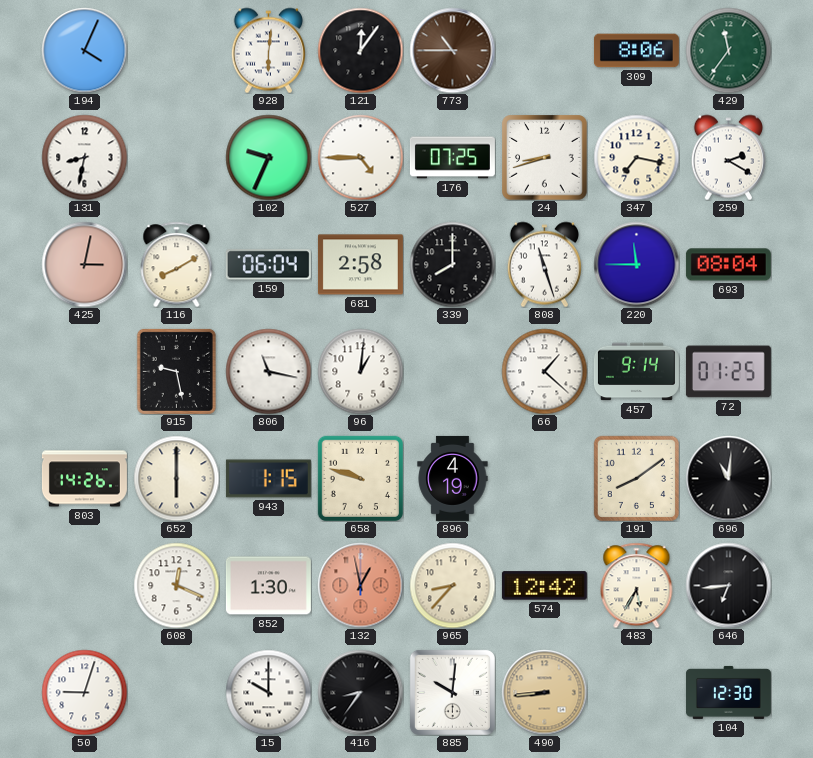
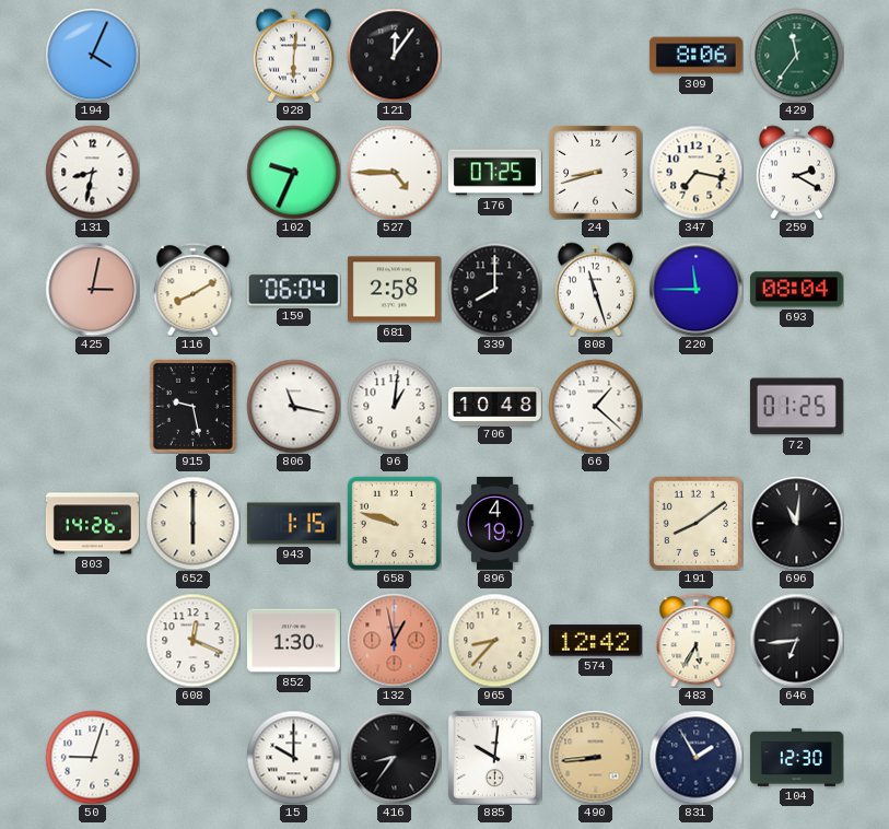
773: 10:45 -> none
706: none -> 10:48
457: 9:14 -> none
831: none -> 1:55
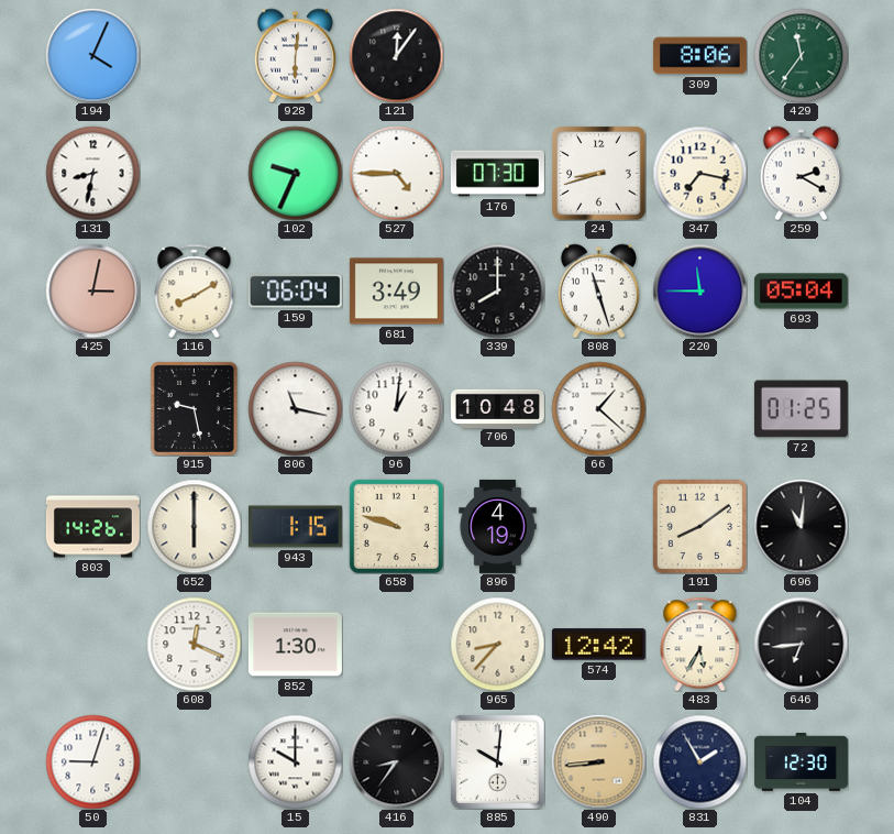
176: 07:25 -> 07:30
681: 2:58 -> 3:49
693: 08:04 -> 05:04
132: 12:58 -> none
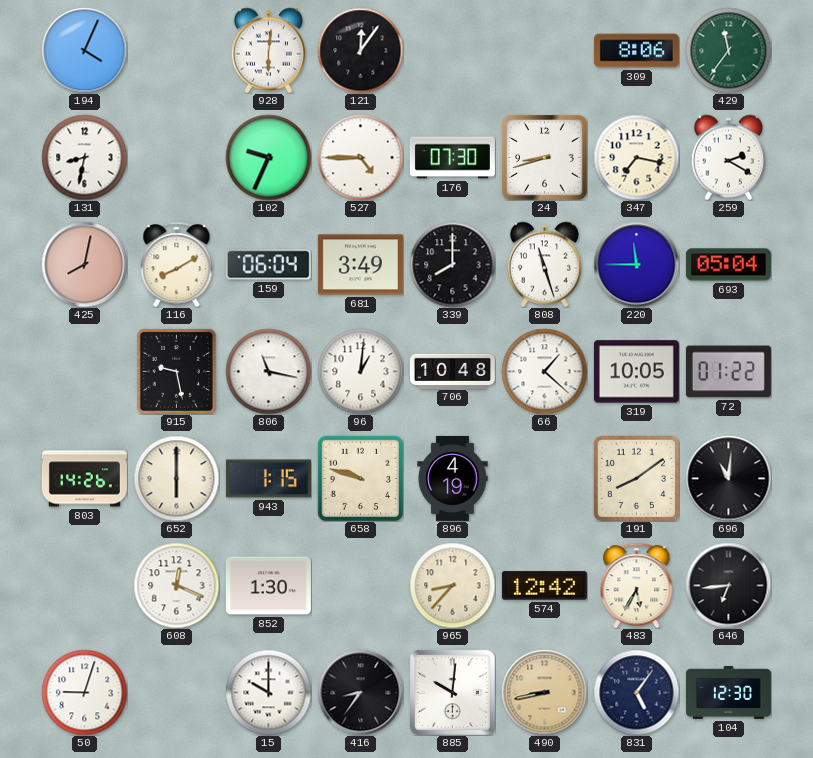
425: 3:02 -> 8:02
319: none -> 10:05
72: 01:25 -> 01:22
490: 8:44 -> 8:43
831: 1:55 -> 5:06
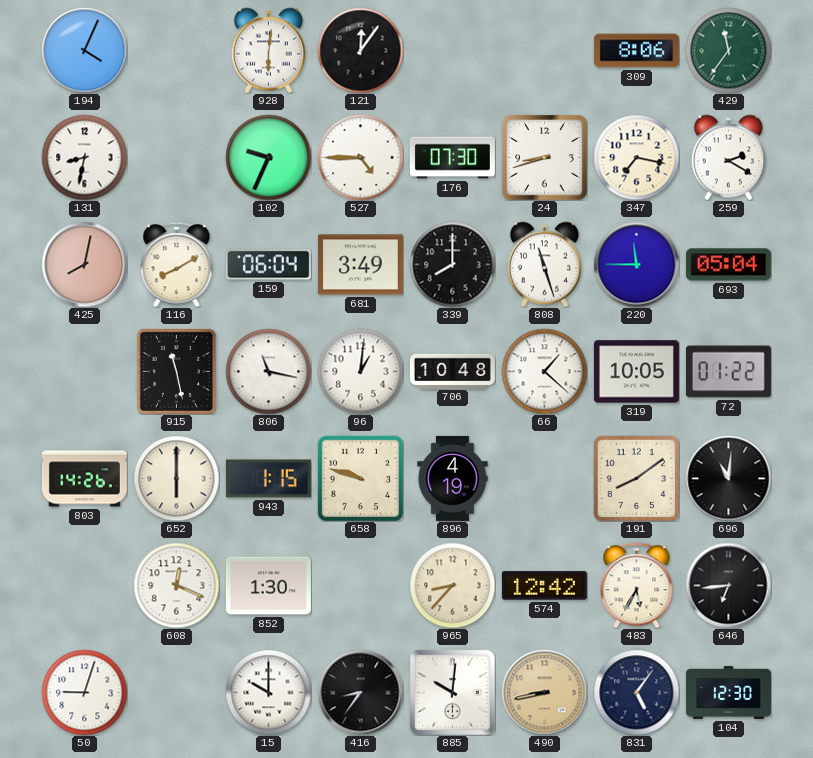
915: 9:28 -> 11:28
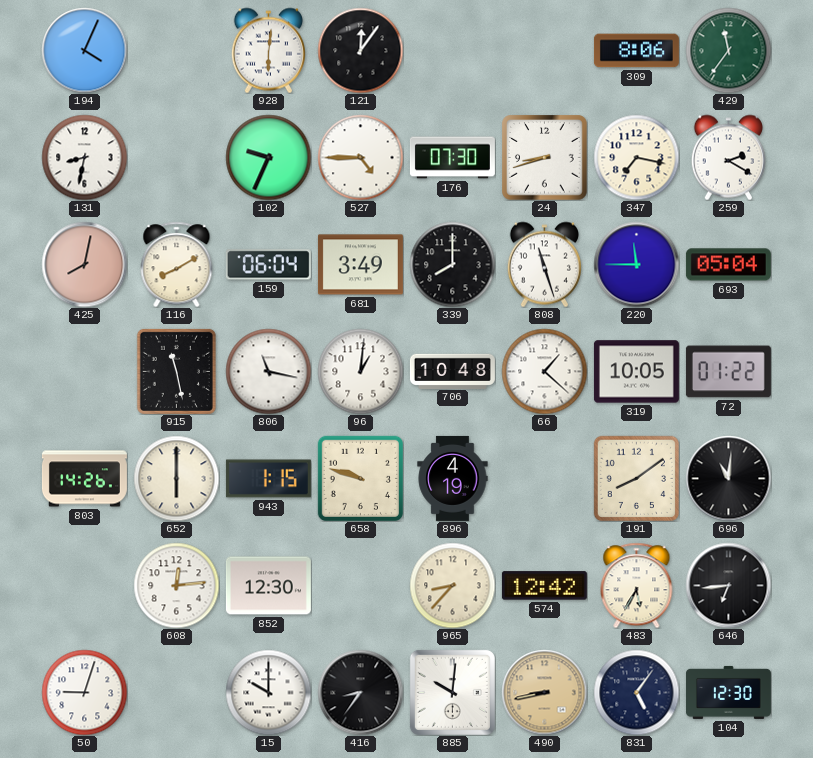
608: 12:19 -> 12:14
852: 1:30 -> 12:30
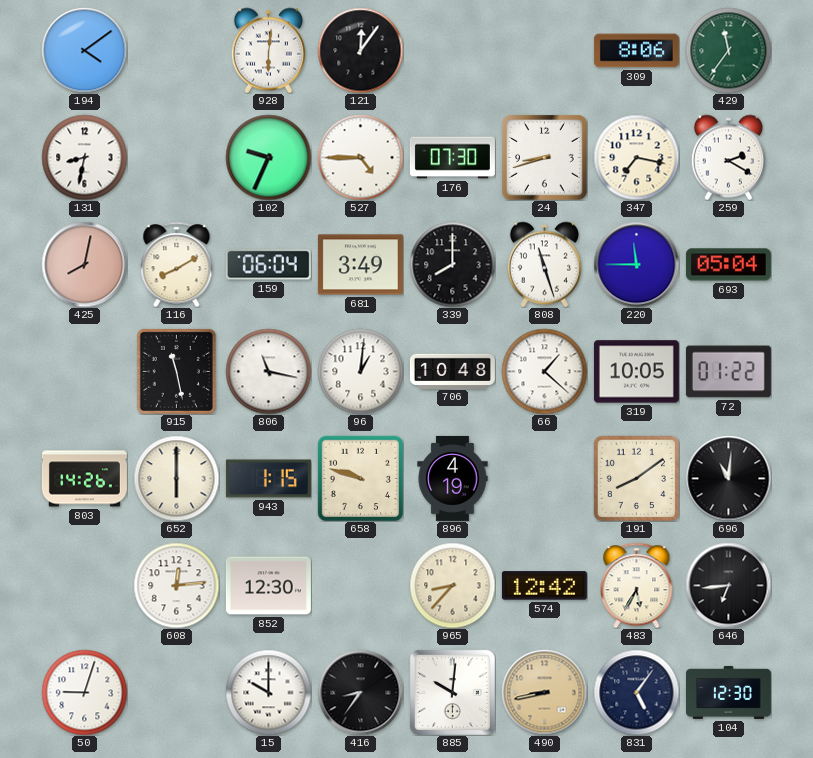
194: 4:04 -> 4:09
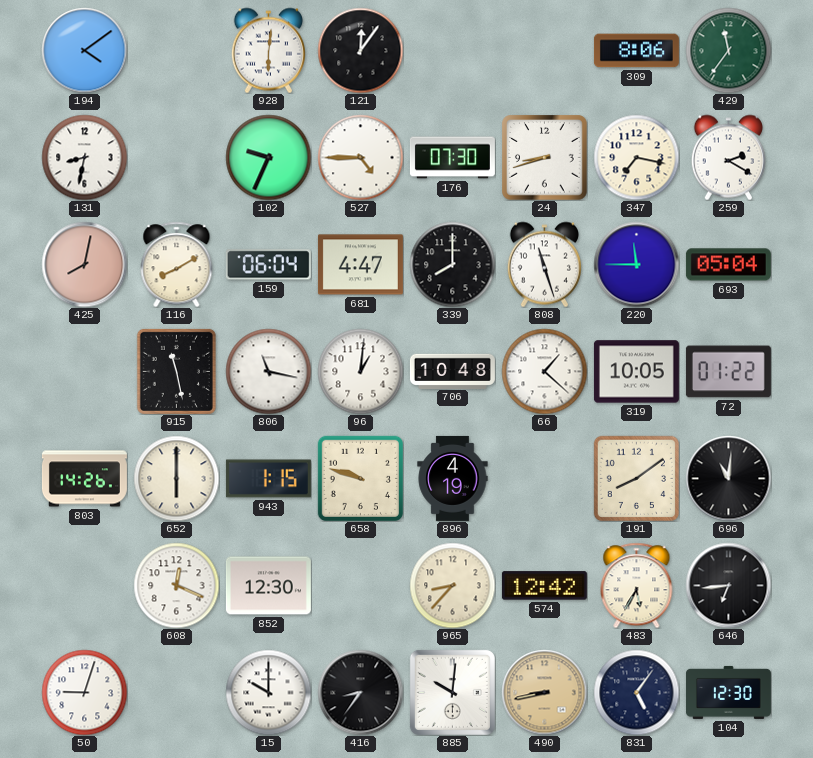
681: 3:49 -> 4:47
608: 12:14 -> 12:19
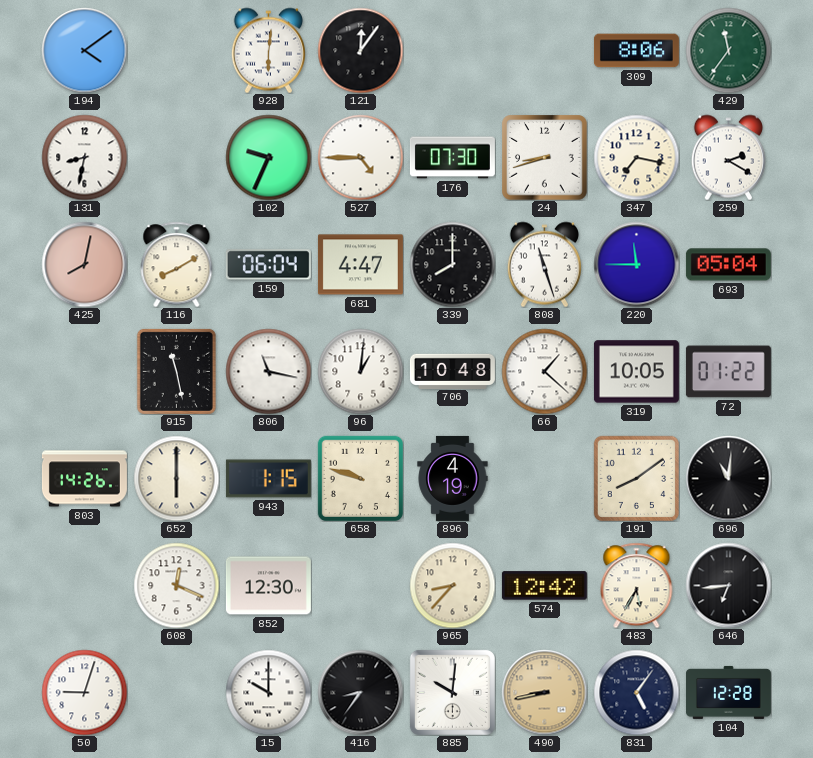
104: 12:30 -> 12:28
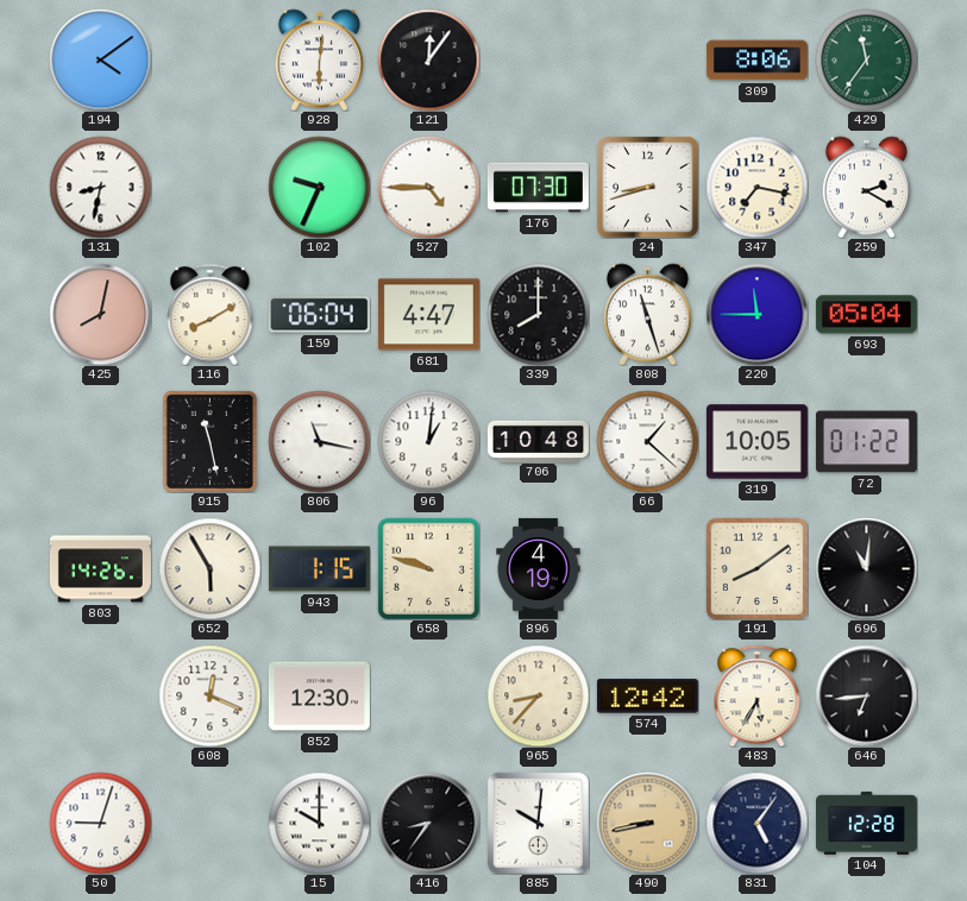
652: 6:00 -> 5:55
